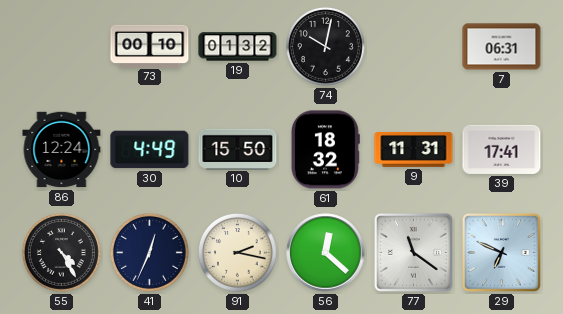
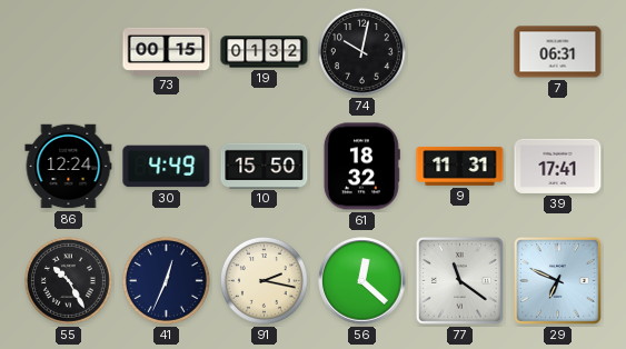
73: 00:10 -> 00:15
55: 4:25 -> 10:25
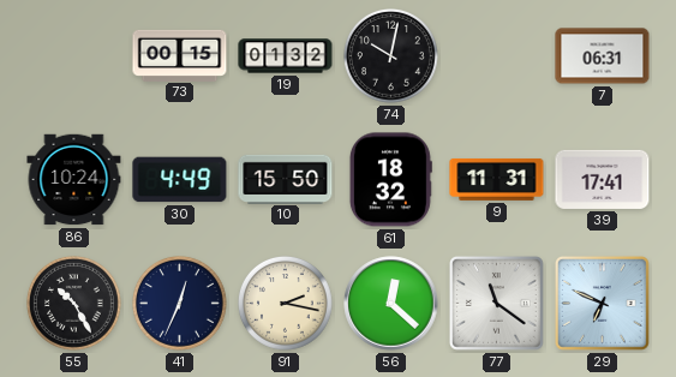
86: 12:24 -> 10:24
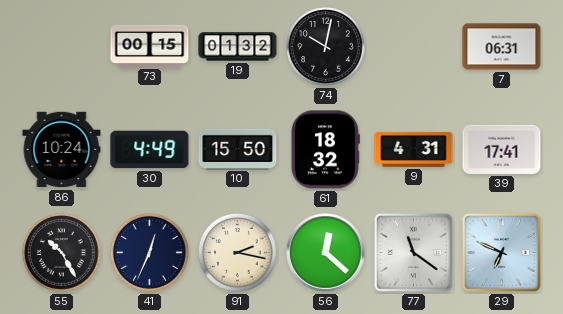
9: 11:31 -> 4:31
